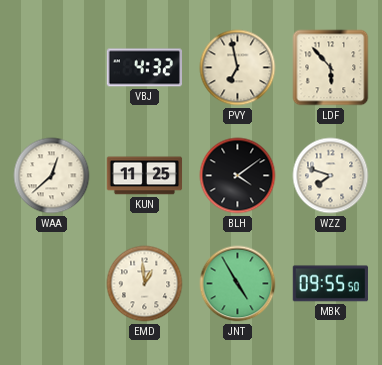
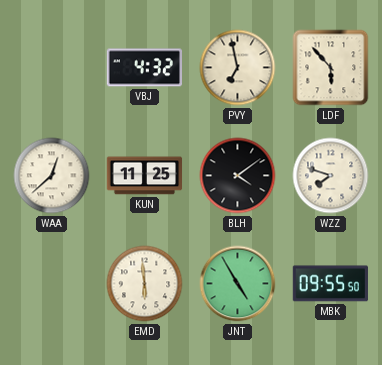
EMD: 12:59 -> 5:59
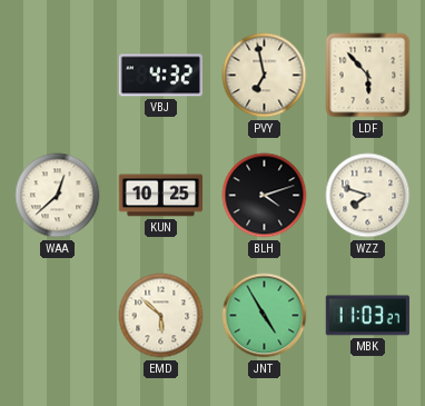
KUN: 11:25 -> 10:25
BLH: 4:09 -> 4:12
EMD: 5:59 -> 5:52
MBK: 09:55 -> 11:03
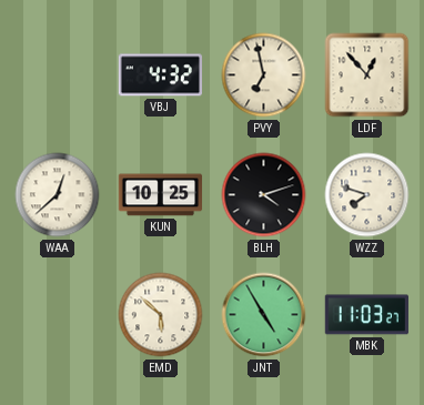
LDF: 5:53 -> 12:53
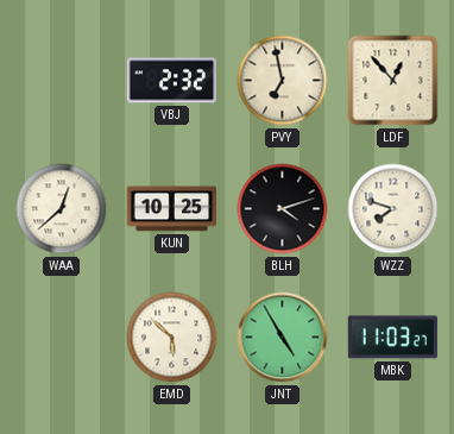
VBJ: 4:32 -> 2:32
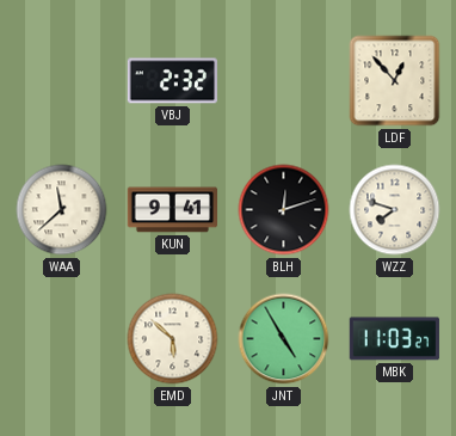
PVY: 6:58 -> none
WAA: 12:38 -> 11:38
KUN: 10:25 -> 9:41
BLH: 4:12 -> 12:12
